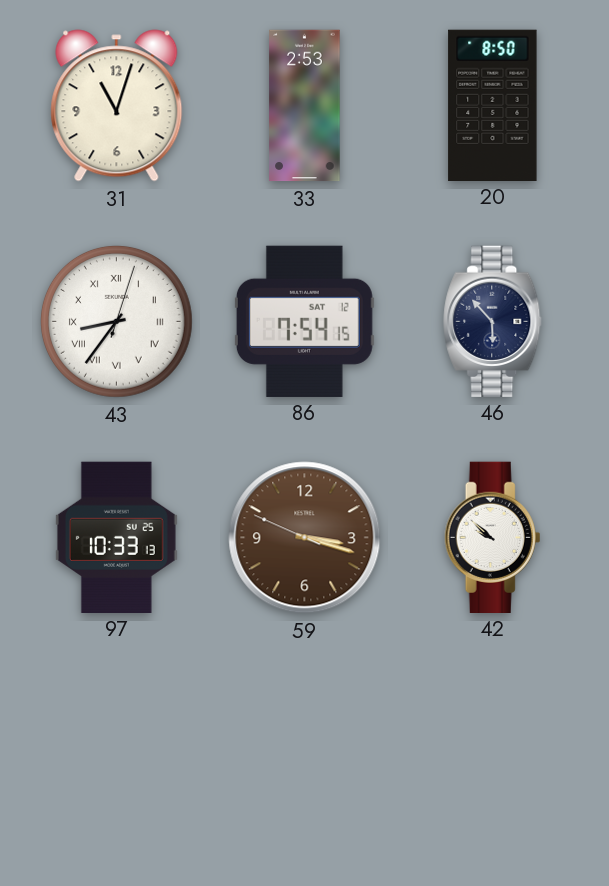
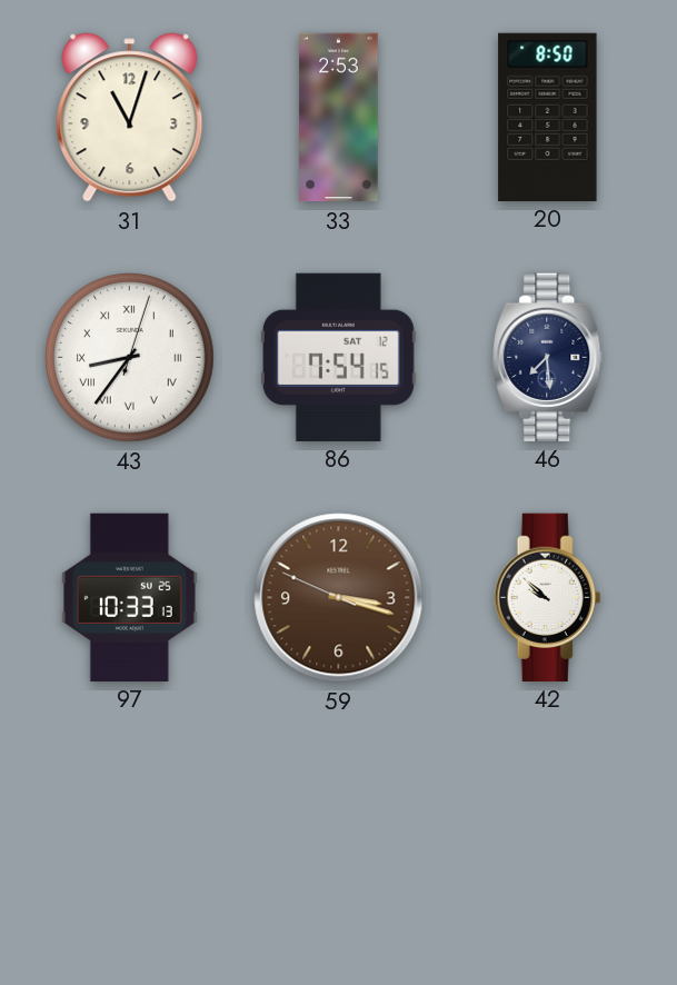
46: 5:53 -> 7:29
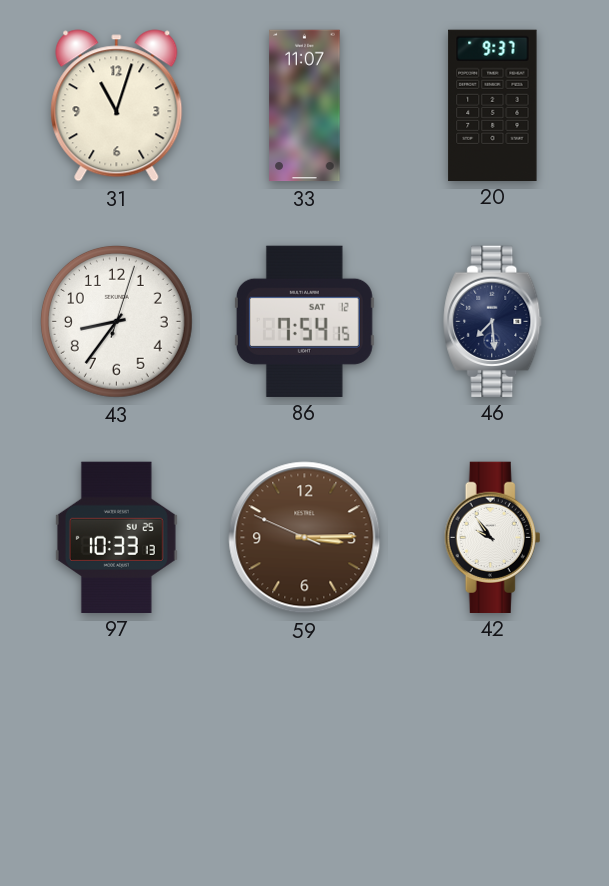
33: 2:53 -> 11:07
20: 8:50 -> 9:37
43 numerals: Roman -> Arabic
59: 3:17 -> 3:14
42: 9:52 -> 9:54
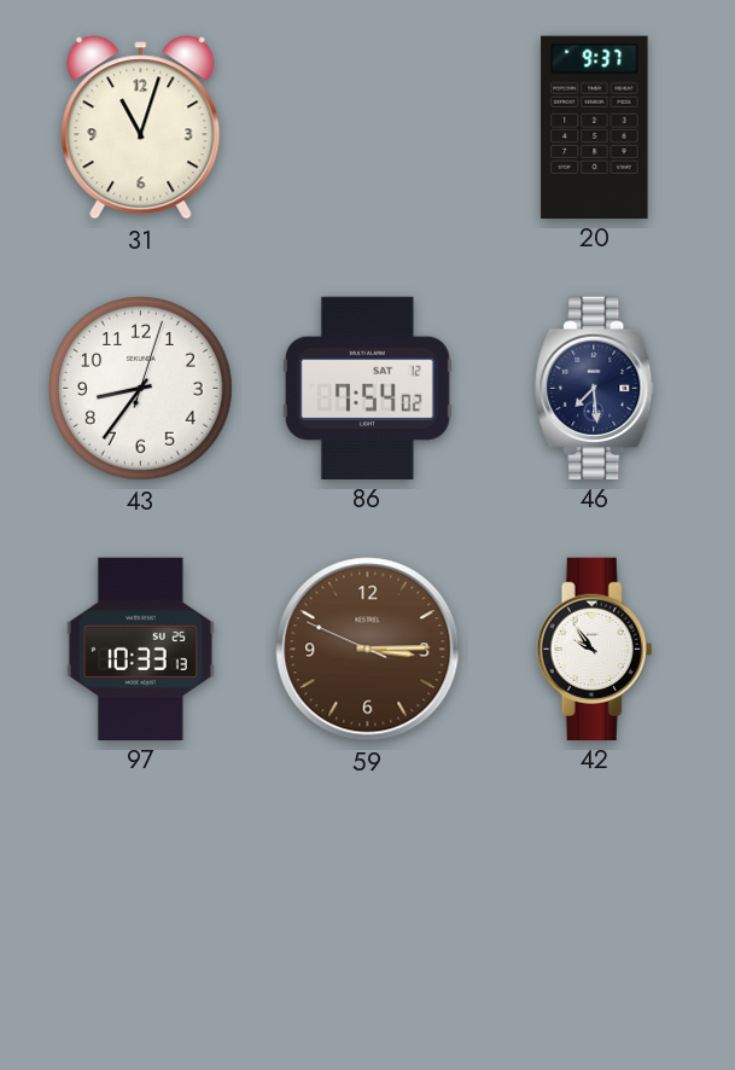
33: 11:07 -> none
86: 7:54:15 -> 7:54:02
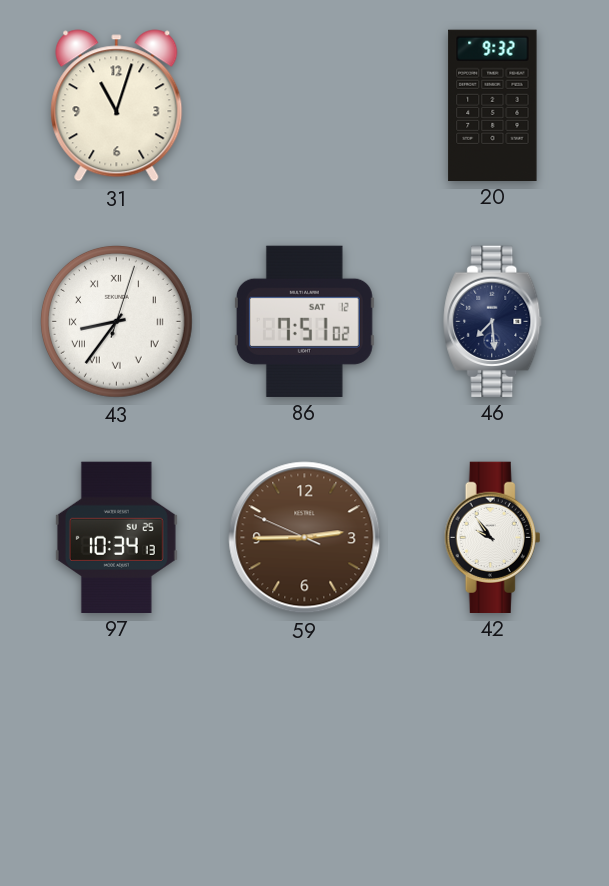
20: 9:37 -> 9:32
43 numerals: Arabic -> Roman
86: 7:54 -> 7:51
97: 10:33 -> 10:34
59: 3:14 -> 2:44
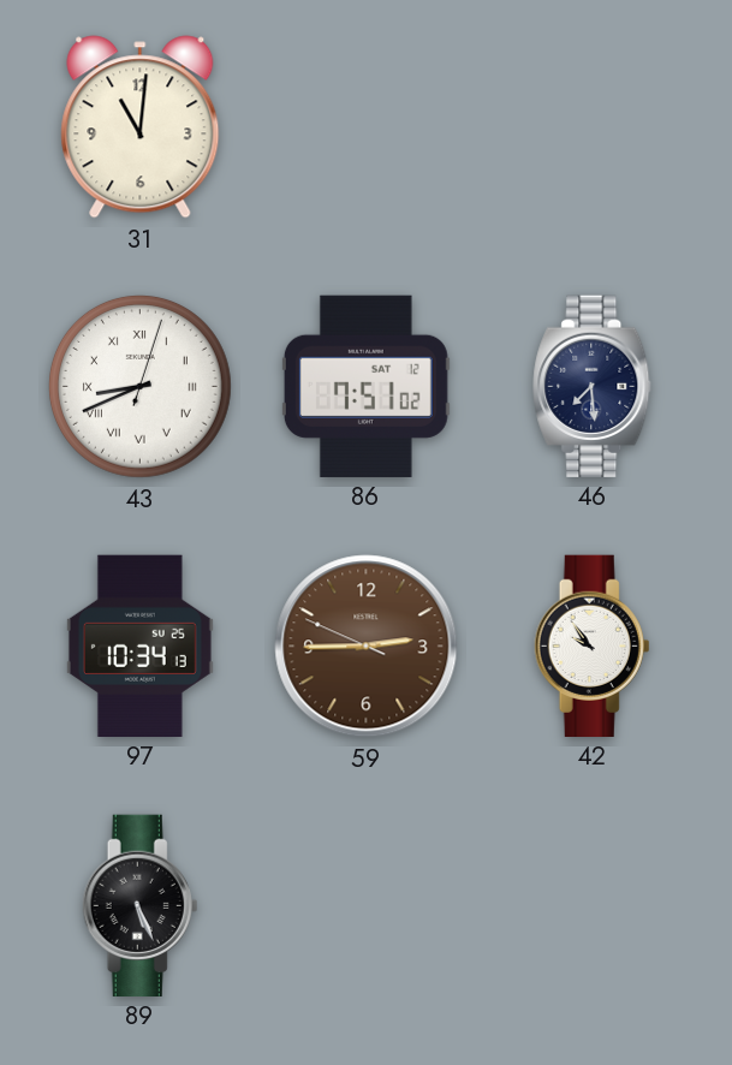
31: 11:03 -> 11:01
20: 9:32 -> none
43: 8:36 -> 8:41
89: none -> 5:26
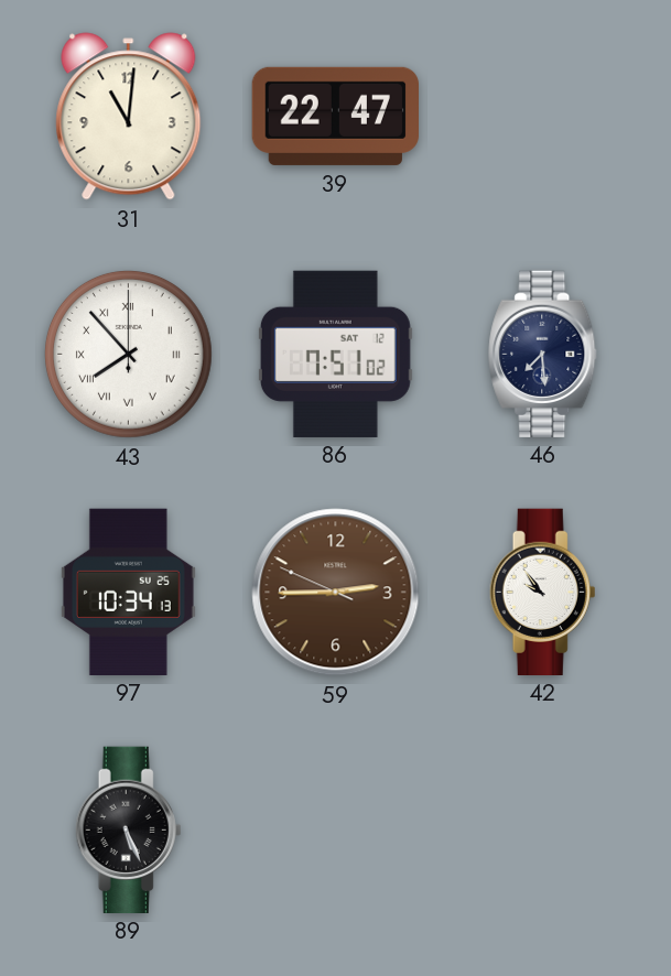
39: none -> 22:47
43: 8:41 -> 7:53
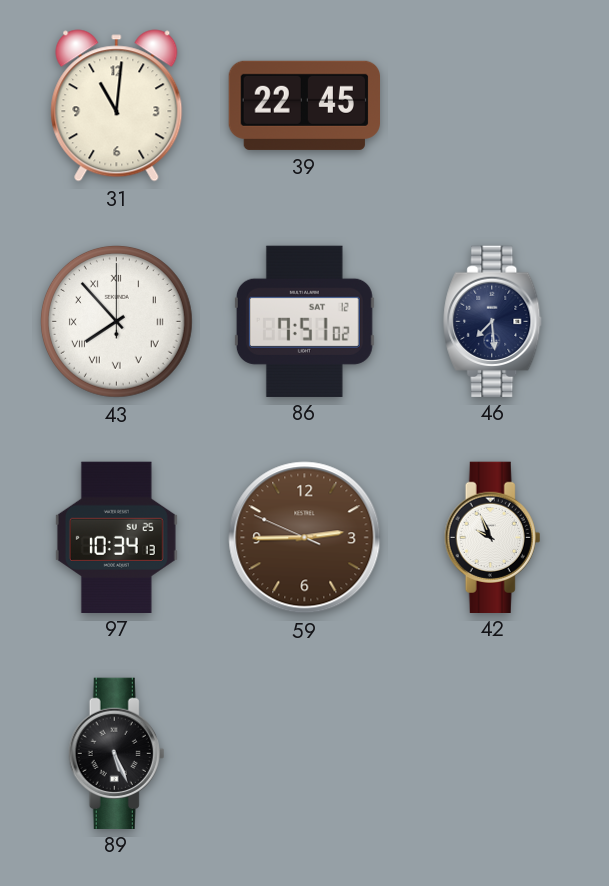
39: 22:47 -> 22:45
42: 9:54 -> 9:56
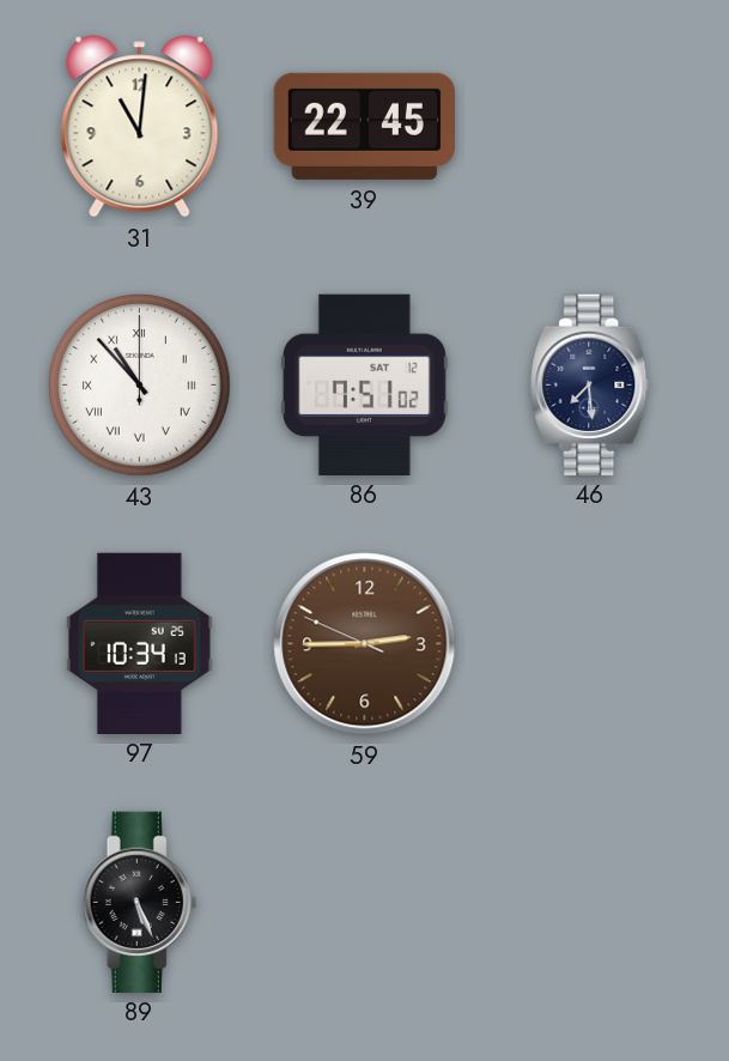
43: 7:53 -> 10:53
42: 9:56 -> none
